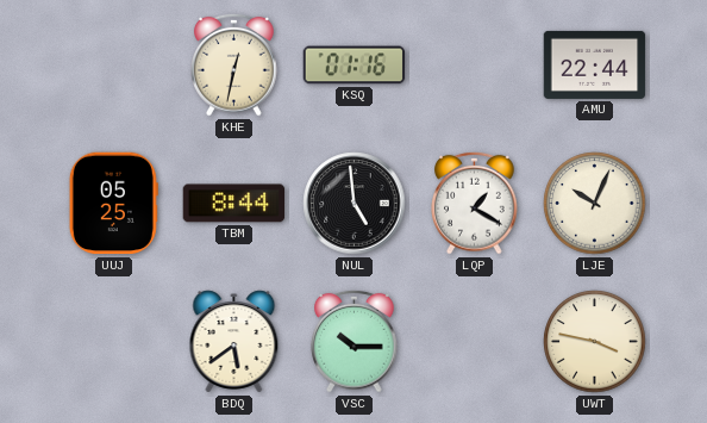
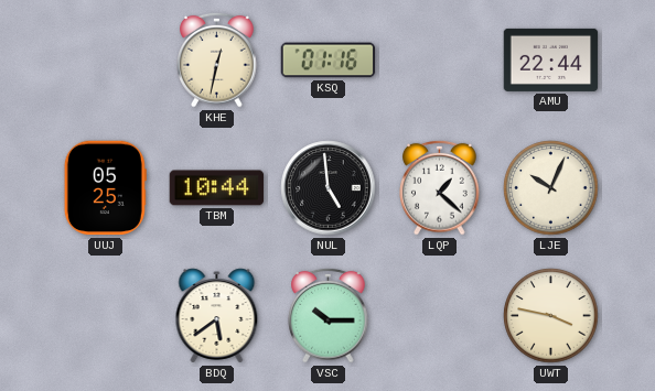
TBM: 8:44 -> 10:44
LQP: 1:20 -> 1:22
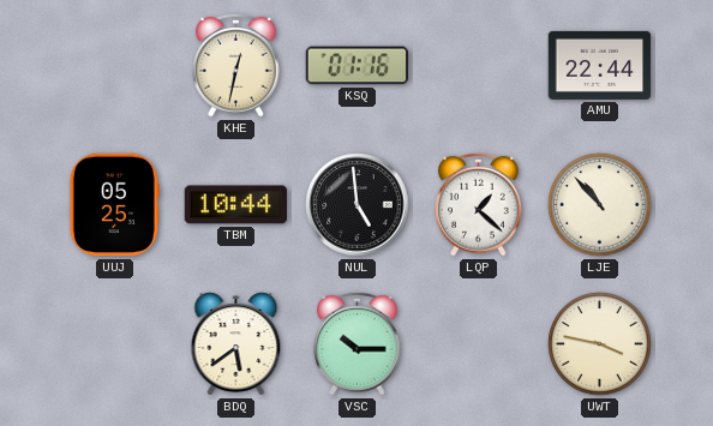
LJE: 10:04 -> 10:53
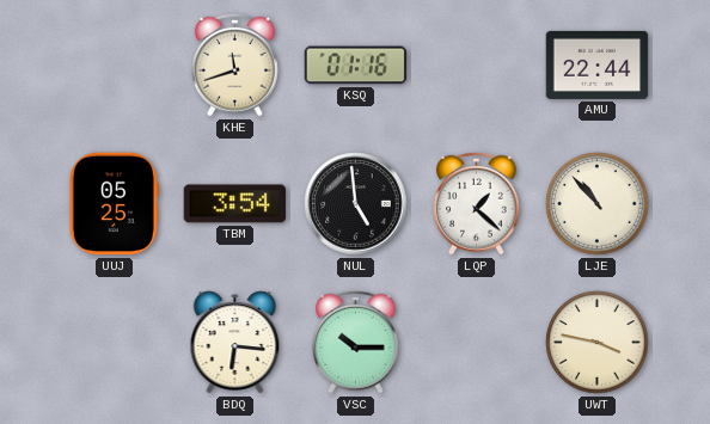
KHE: 12:32 -> 11:42
TBM: 10:44 -> 3:54
BDQ: 5:39 -> 6:16
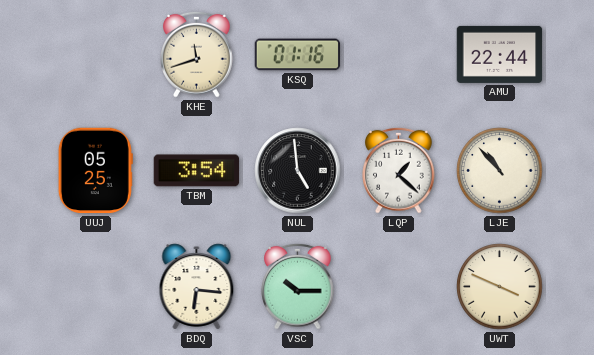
UWT: 3:47 -> 3:49
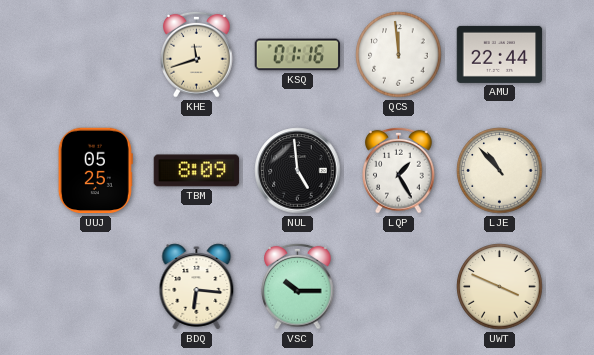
QCS: none -> 11:59
TBM: 3:54 -> 8:09
LQP: 1:22 -> 1:25
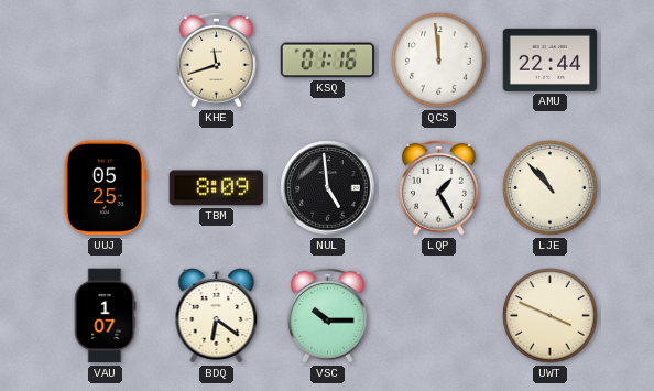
VAU: none -> 1:07
BDQ: 6:16 -> 6:21
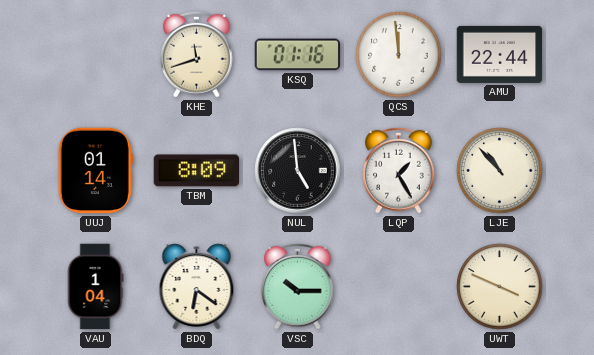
UUJ: 05:25 -> 01:14
VAU: 1:07 -> 1:04
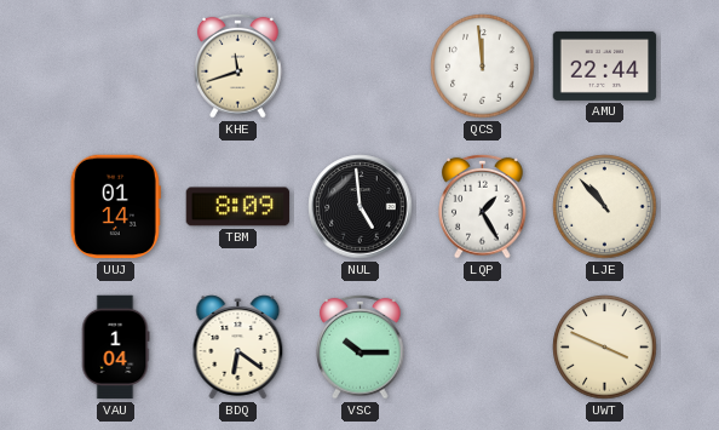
KSQ: 01:16 -> none
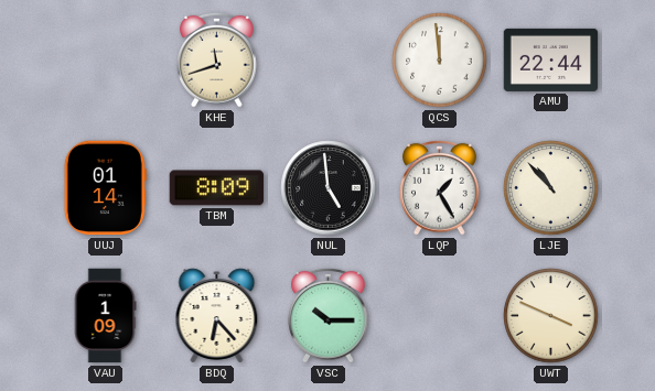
VAU: 1:04 -> 1:09
BDQ: 6:21 -> 6:23
